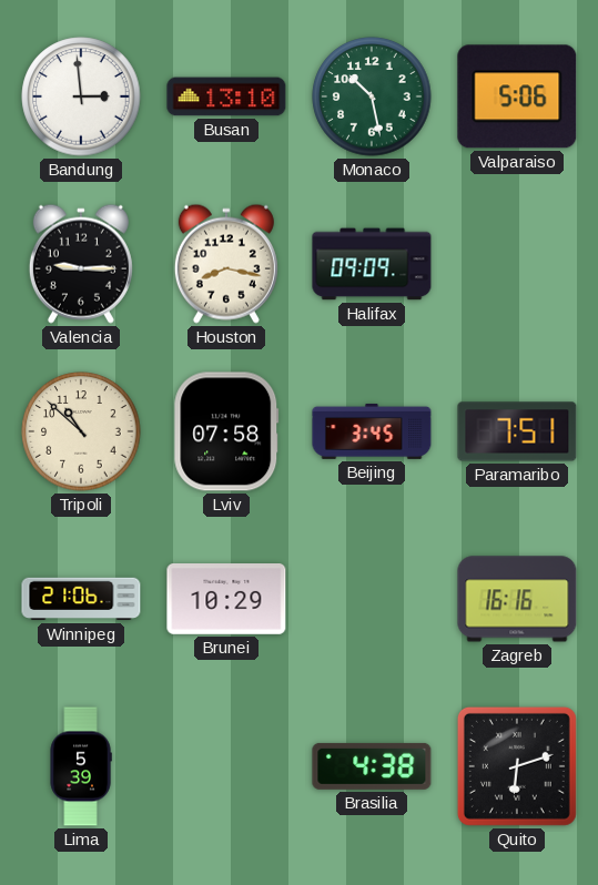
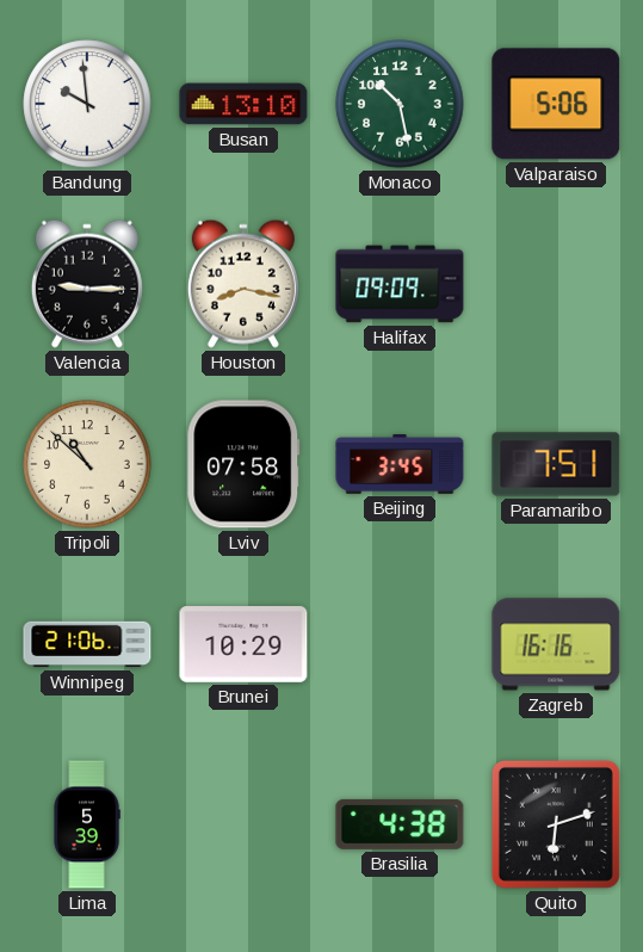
Bandung: 2:59 -> 9:59
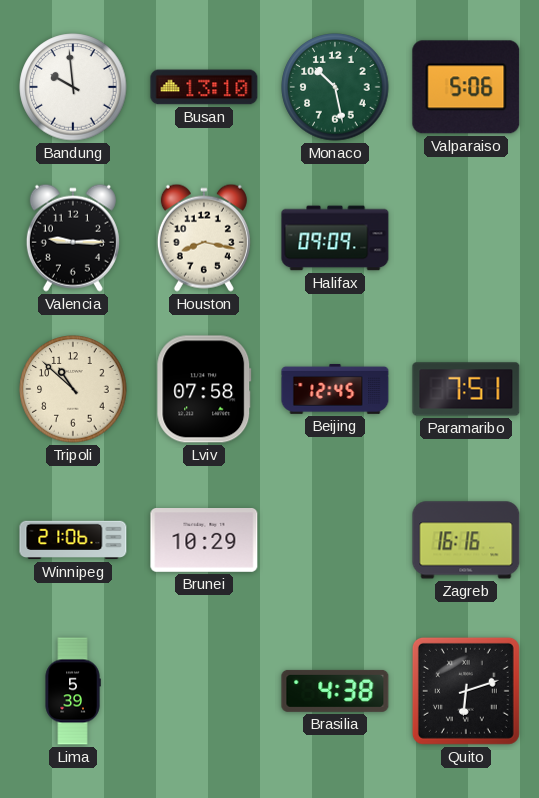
Beijing: 3:45 -> 12:45
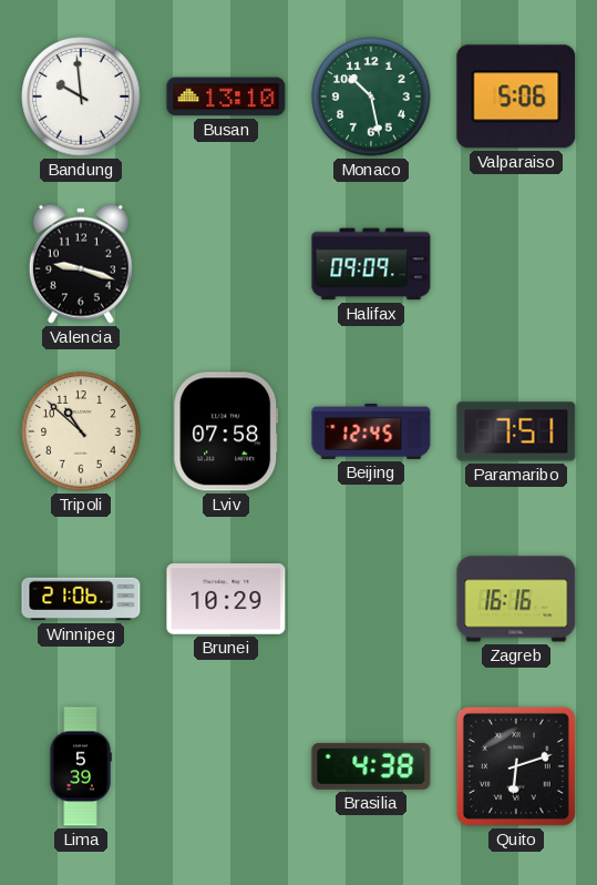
Valencia: 9:15 -> 9:18
Houston: 8:17 -> none
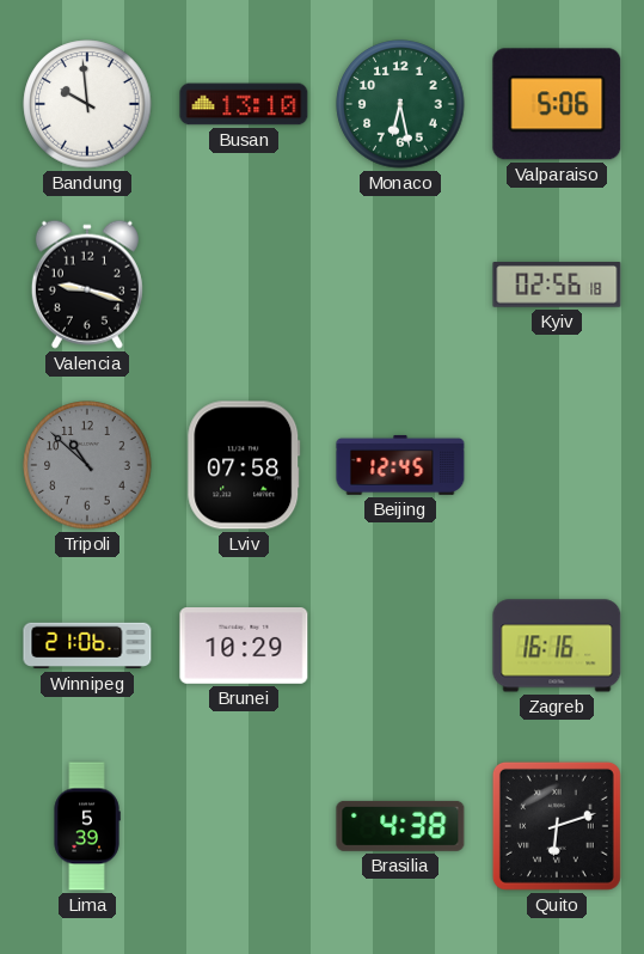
Monaco: 10:28 -> 6:28
Halifax: 09:09 -> none
Kyiv: none -> 02:56
Tripoli dial: cream -> grey
Paramaribo: 7:51 -> none
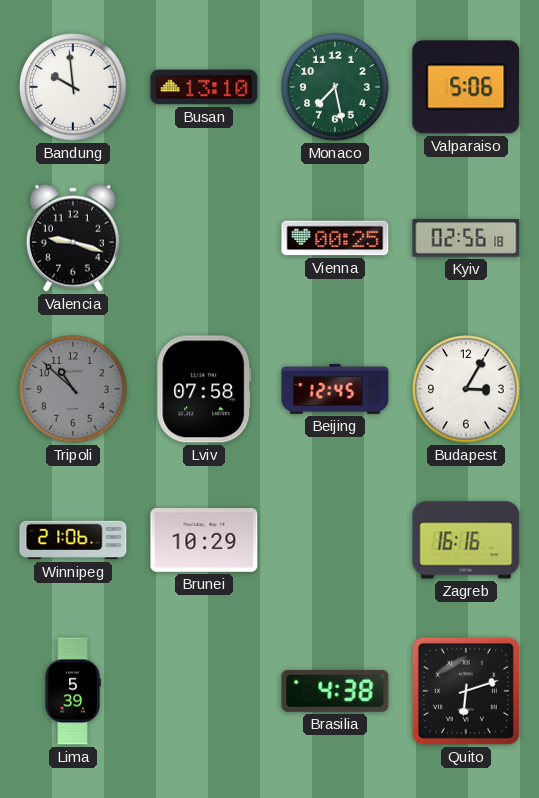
Monaco: 6:28 -> 7:28
Vienna: none -> 00:25
Budapest: none -> 3:05
